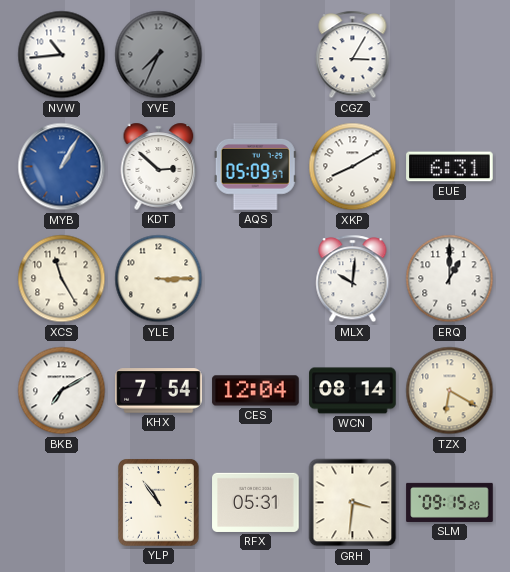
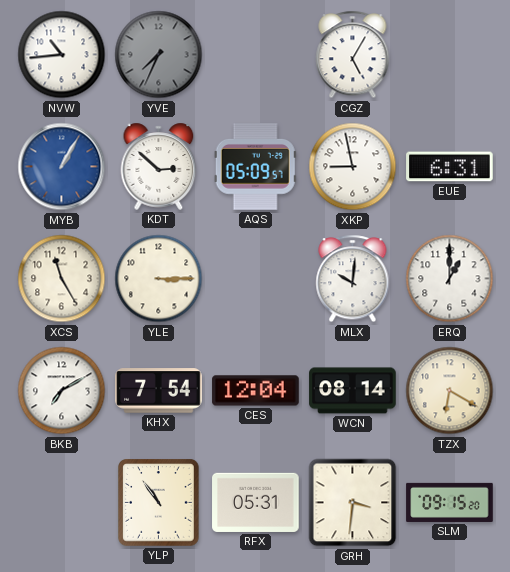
CGZ: 3:05 -> 5:05
XKP: 8:10 -> 8:58
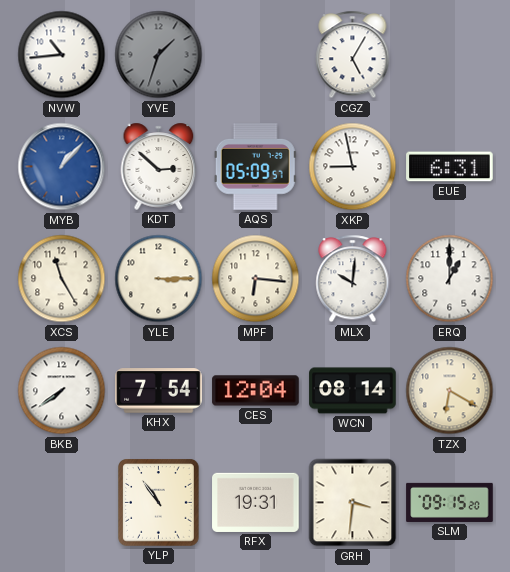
YVE: 7:34 -> 1:33
MYB: 1:05 -> 1:07
MPF: none -> 6:16
BKB: 7:10 -> 7:39
RFX: 05:31 -> 19:31
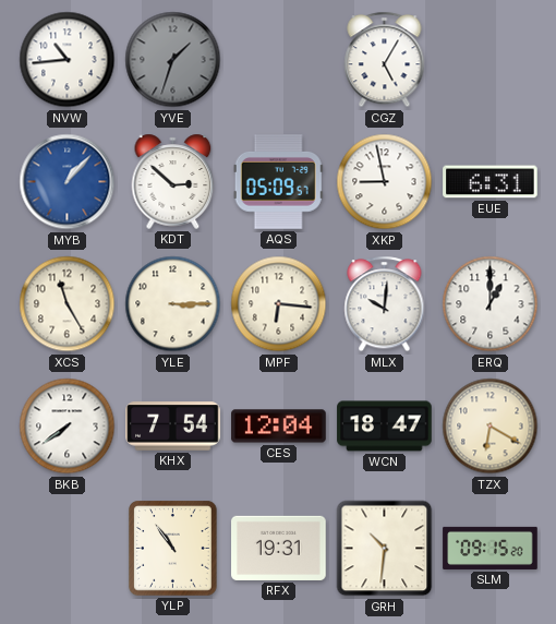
WCN: 08:14 -> 18:47
GRH: 3:31 -> 10:31
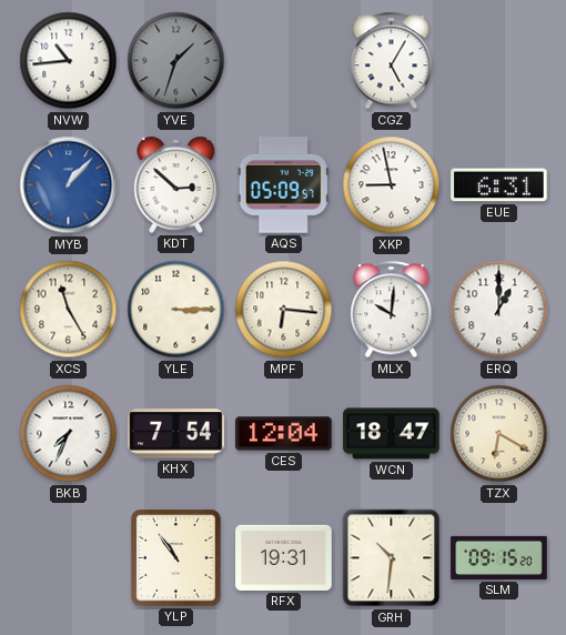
BKB: 7:39 -> 7:34
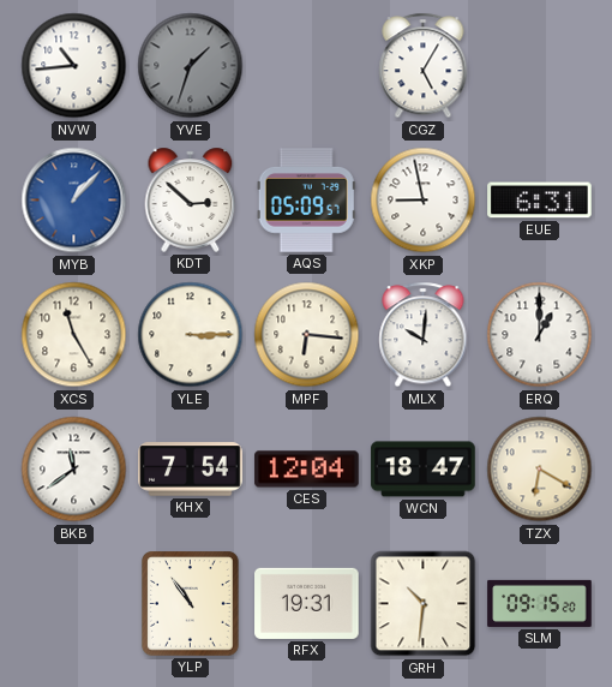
BKB: 7:34 -> 11:39
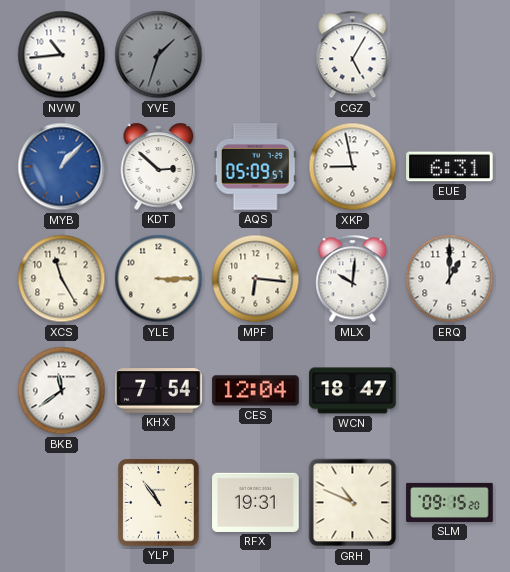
TZX: 6:20 -> none
GRH: 10:31 -> 10:49
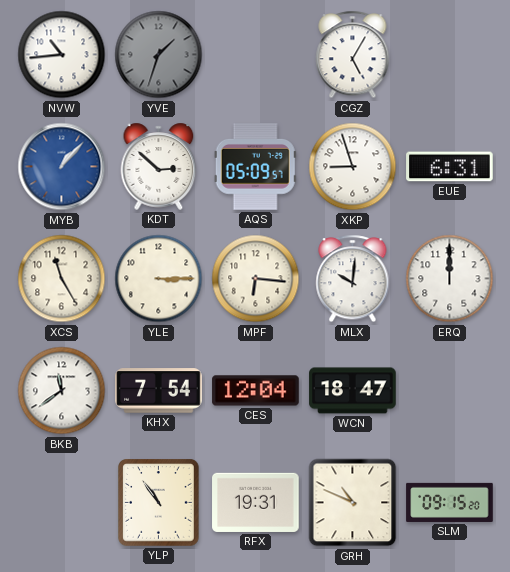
XKP: 8:58 -> 8:57
ERQ: 1:00 -> 12:00
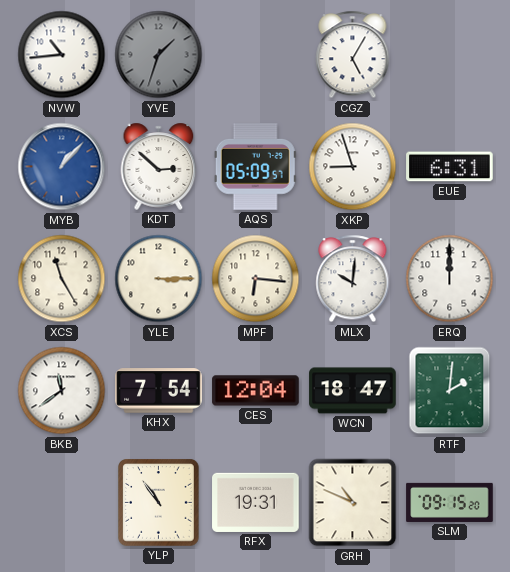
RTF: none -> 2:01
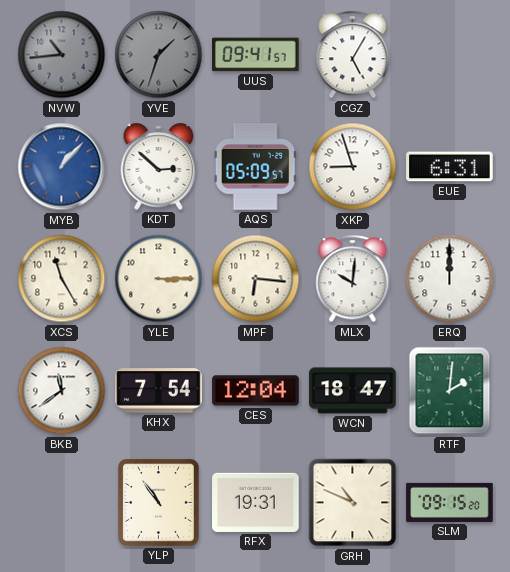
NVW dial: white -> grey
UUS: none -> 09:41
